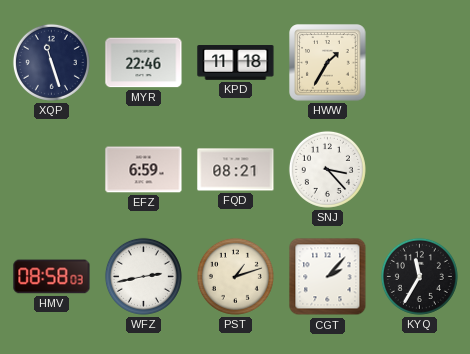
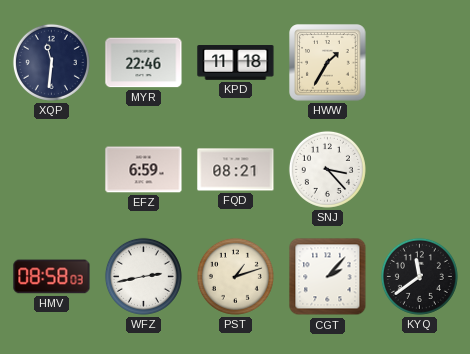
XQP: 11:27 -> 11:31
KYQ: 11:35 -> 11:39
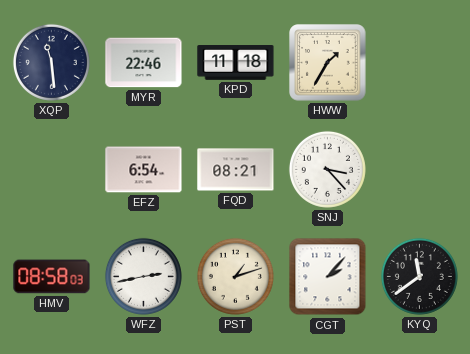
XQP: 11:31 -> 11:29
EFZ: 6:59 -> 6:54
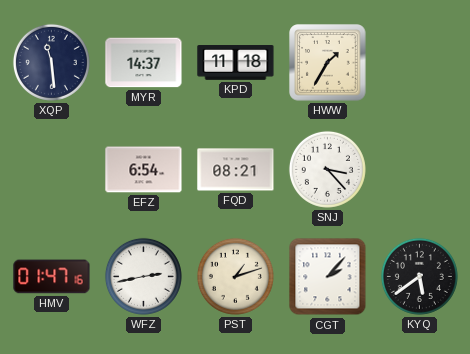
MYR: 22:46 -> 14:37
HMV: 08:58 -> 01:47
KYQ: 11:39 -> 5:39
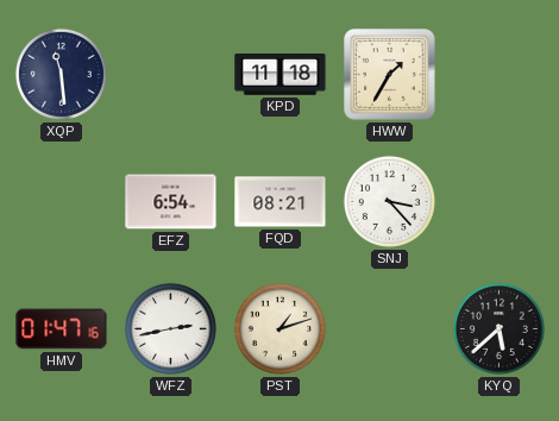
MYR: 14:37 -> none
CGT: 2:07 -> none
KYQ: 5:39 -> 5:38
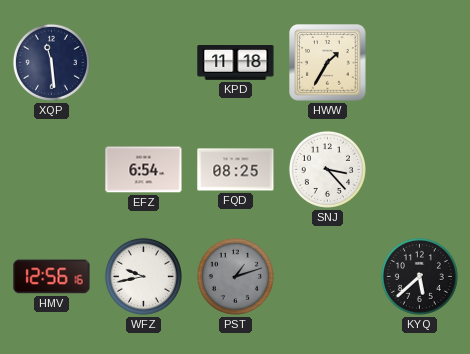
FQD: 08:21 -> 08:25
HMV: 01:47 -> 12:56
WFZ: 2:43 -> 9:43
PST dial: cream -> grey
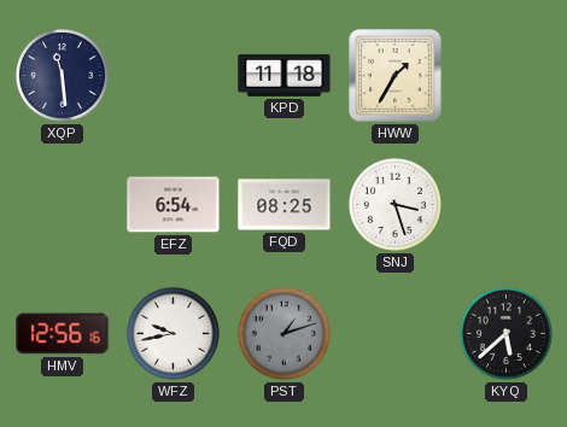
SNJ: 3:23 -> 3:27
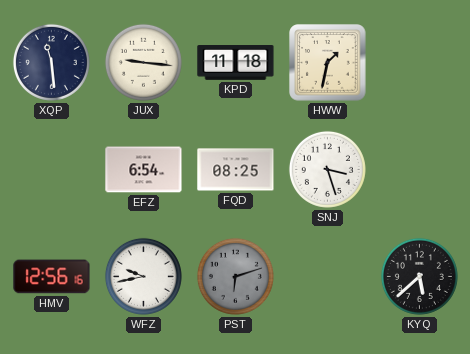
JUX: none -> 9:16
HWW: 1:35 -> 1:32
PST: 1:12 -> 6:12
